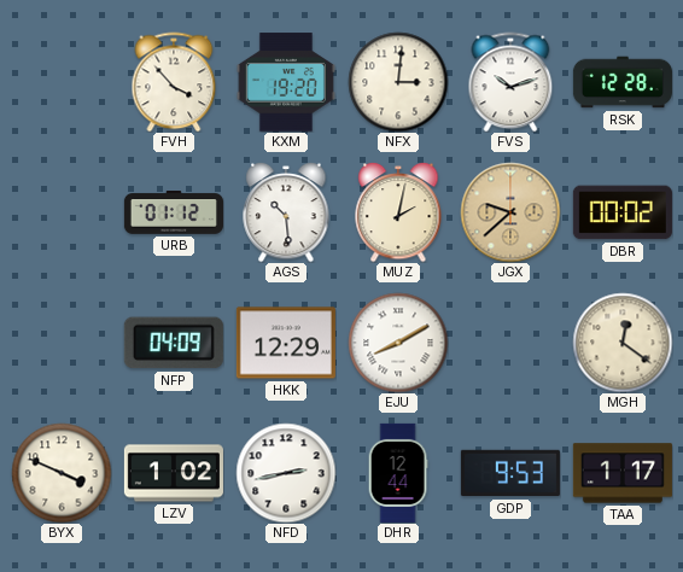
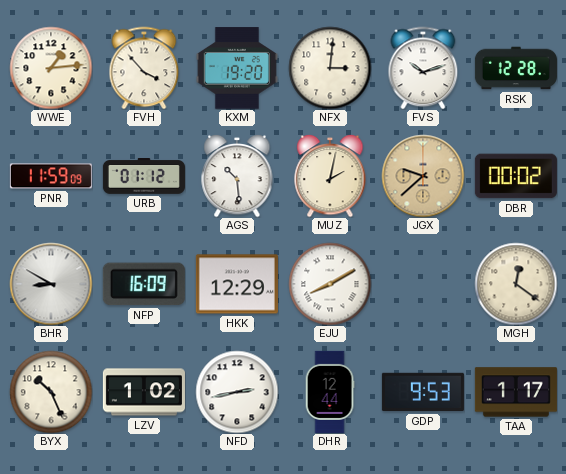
WWE: none -> 1:14
PNR: none -> 11:59
BHR: none -> 8:50
NFP: 04:09 -> 16:09
BYX: 3:49 -> 10:26
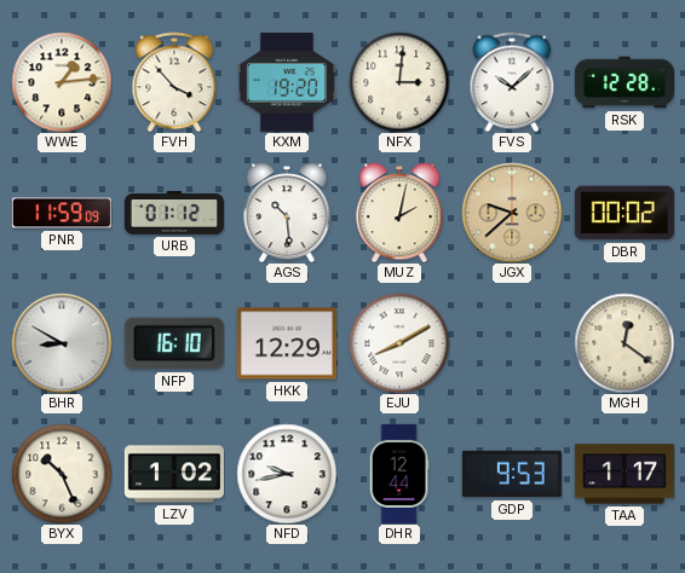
FVS: 10:12 -> 10:08
NFP: 16:09 -> 16:10
NFD: 2:43 -> 9:43
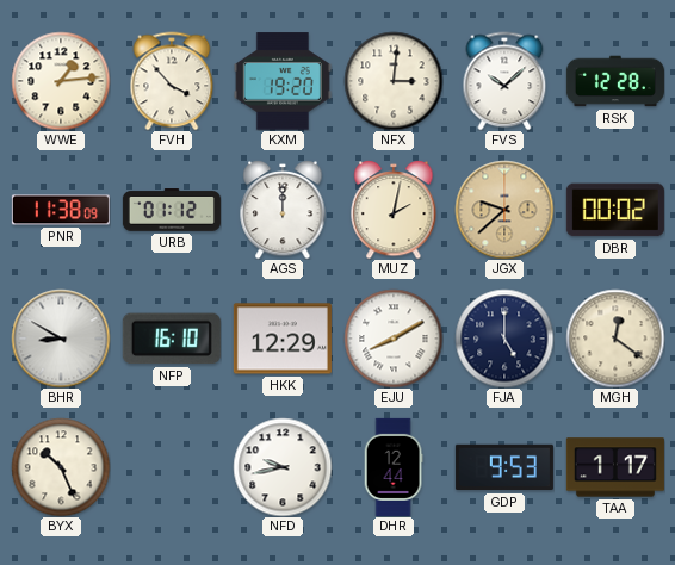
PNR: 11:59 -> 11:38
AGS: 10:29 -> 12:00
FJA: none -> 5:00
LZV: 1:02 -> none
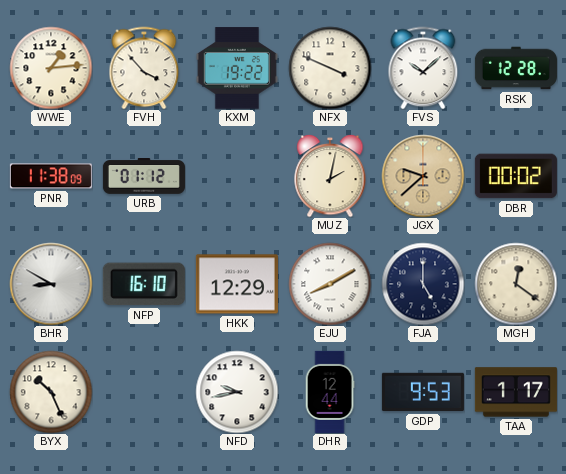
KXM: 19:20 -> 19:22
NFX: 3:01 -> 3:49
AGS: 12:00 -> none
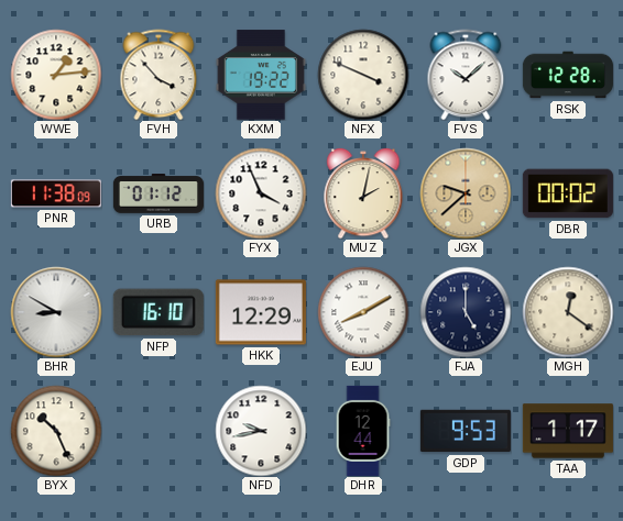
FYX: none -> 3:56
